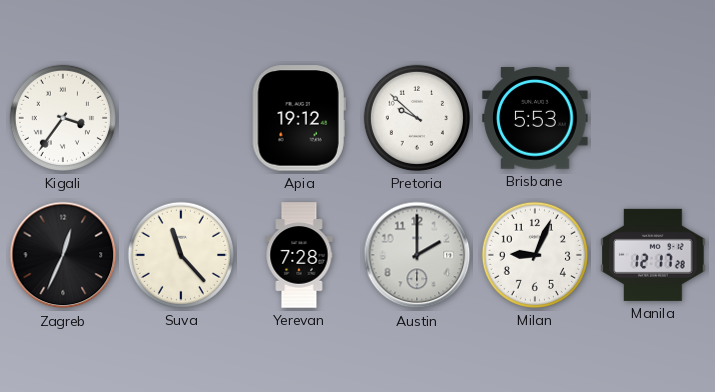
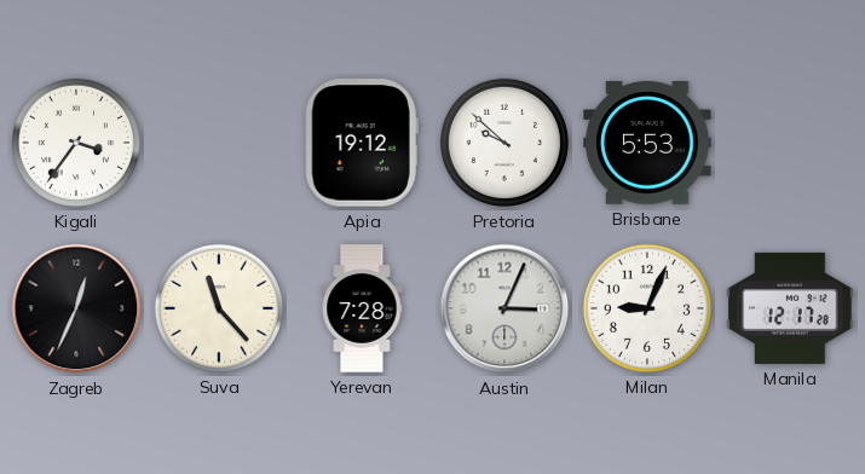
Austin: 2:00 -> 3:04
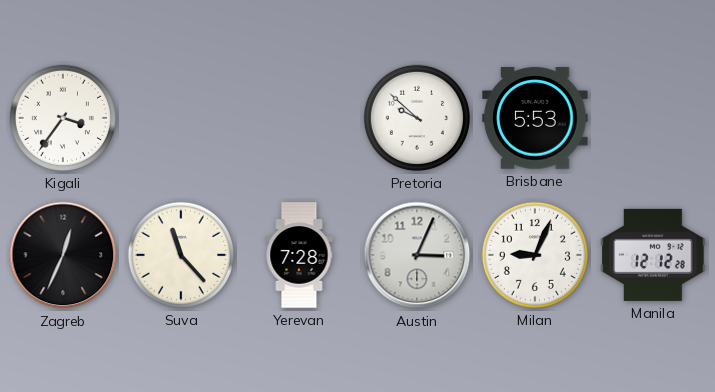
Apia: 19:12 -> none
Manila: 12:17 -> 12:12
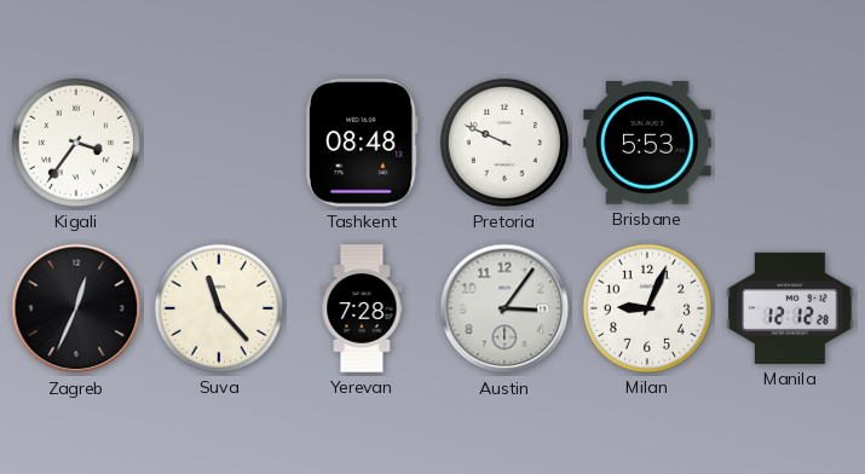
Tashkent: none -> 08:48
Pretoria: 9:52 -> 9:49
Austin: 3:04 -> 3:06
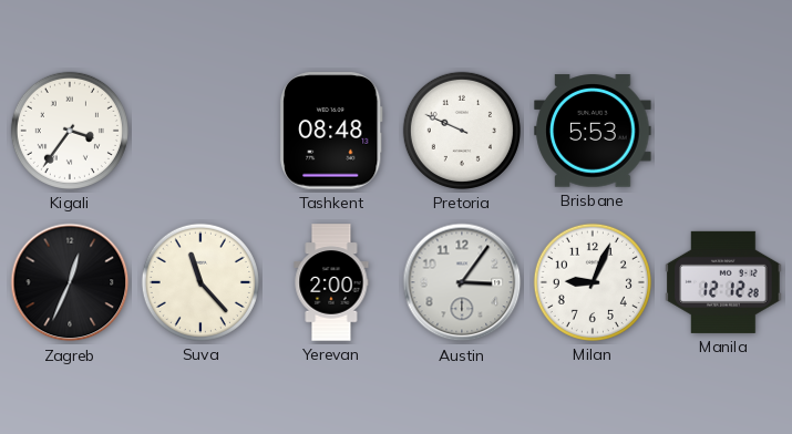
Yerevan: 7:28 -> 2:00
